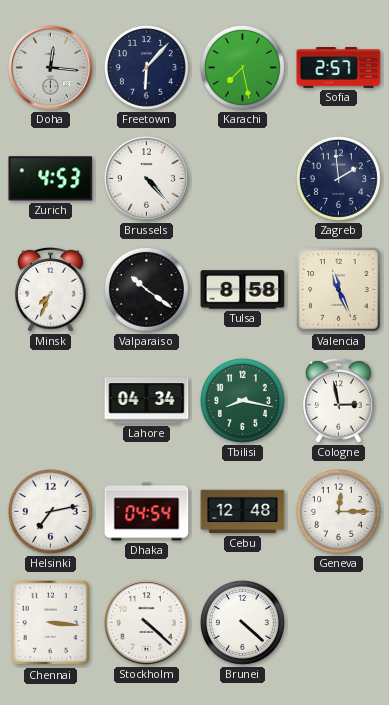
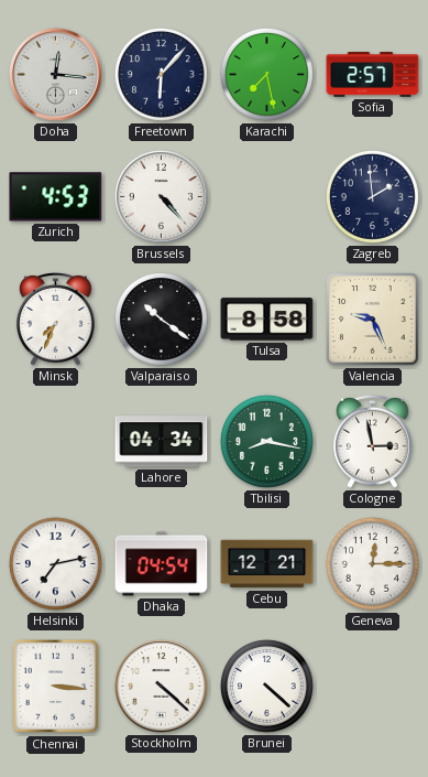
Valencia: 11:26 -> 9:26
Cebu: 12:48 -> 12:21
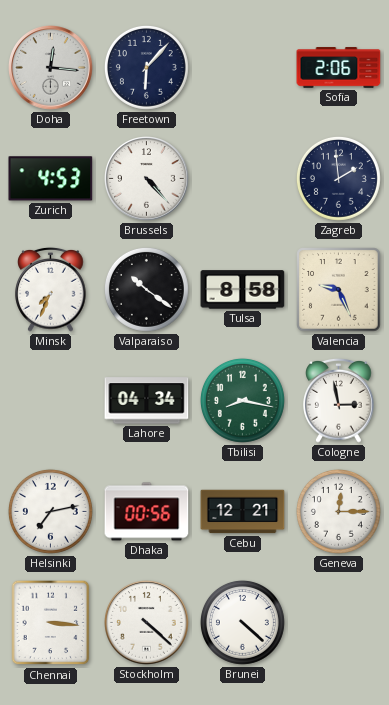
Karachi: 7:28 -> none
Sofia: 2:57 -> 2:06
Dhaka: 04:54 -> 00:56
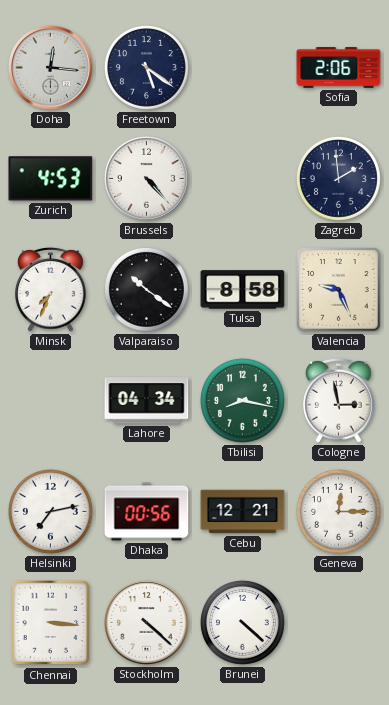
Freetown: 6:07 -> 5:21
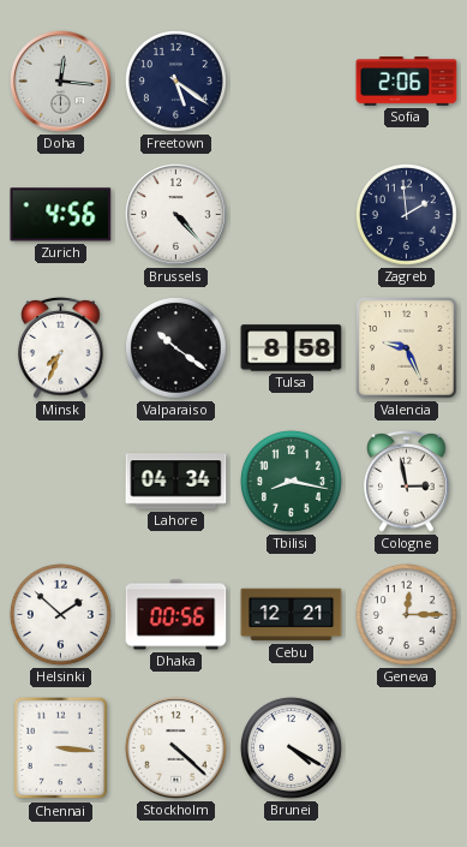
Zurich: 4:53 -> 4:56
Helsinki: 7:13 -> 1:52
Brunei: 4:22 -> 4:20
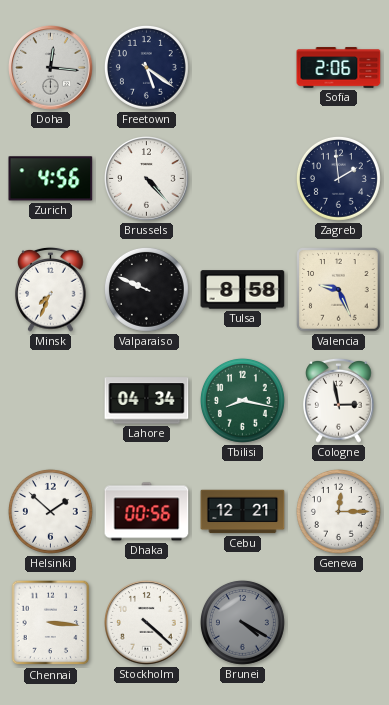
Valparaiso: 10:21 -> 9:49
Brunei dial: white -> grey
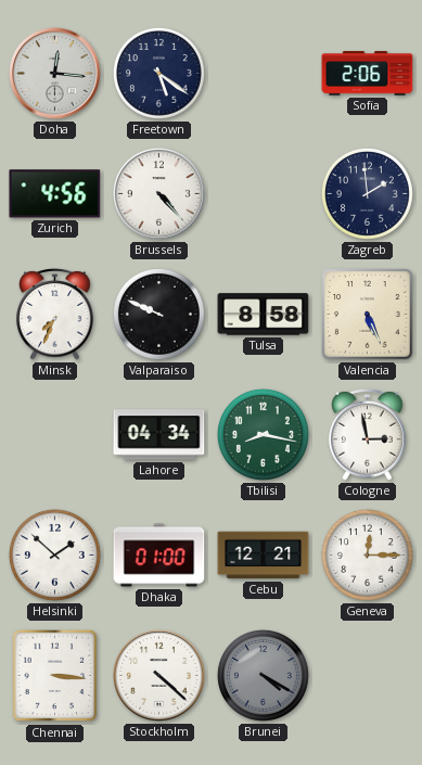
Valencia: 9:26 -> 5:26
Dhaka: 00:56 -> 01:00
